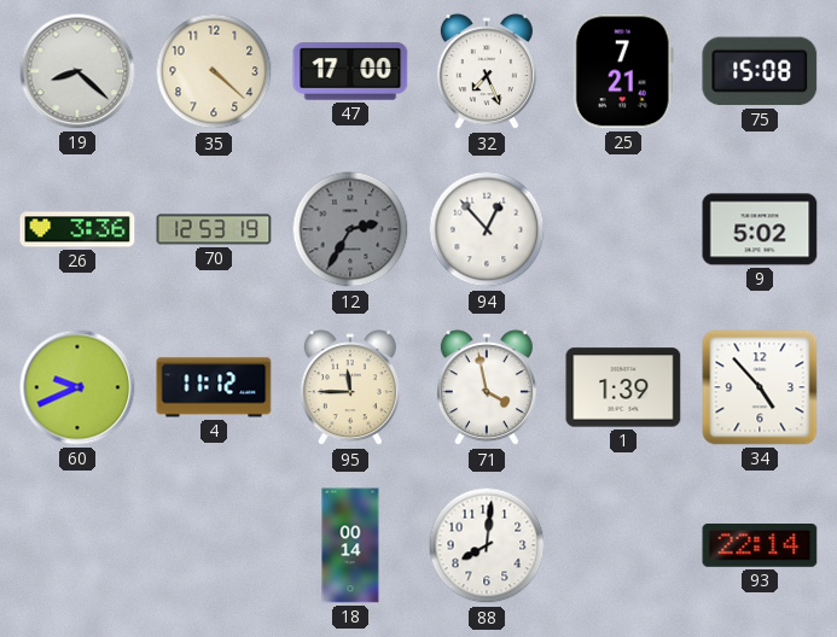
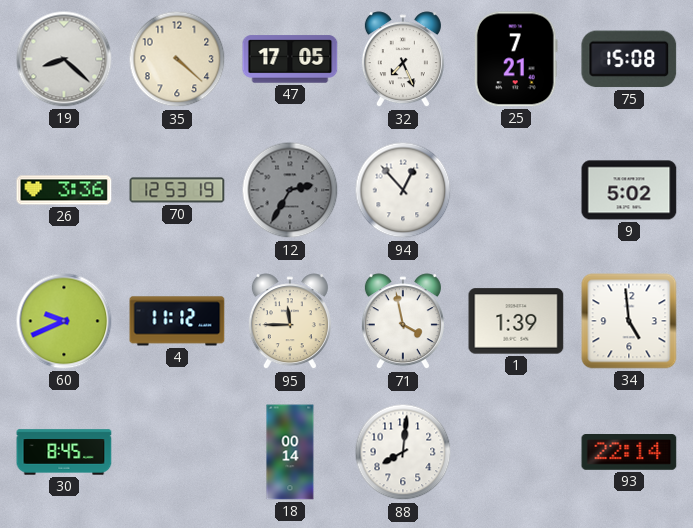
47: 17:00 -> 17:05
34: 4:53 -> 4:59
30: none -> 8:45
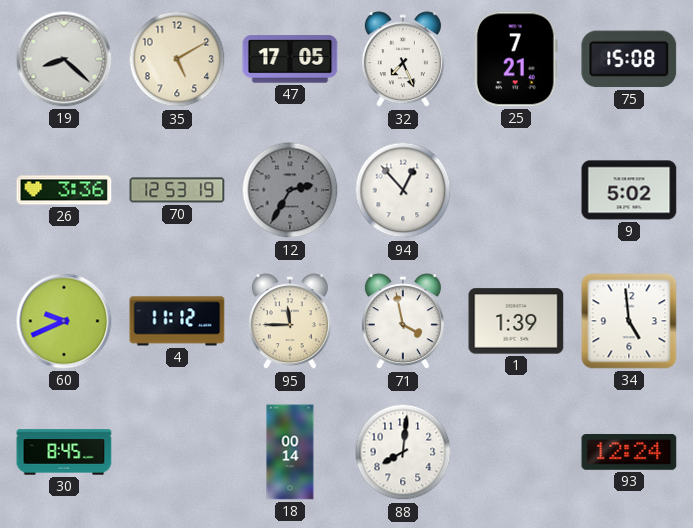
35: 4:22 -> 5:10
93: 22:14 -> 12:24
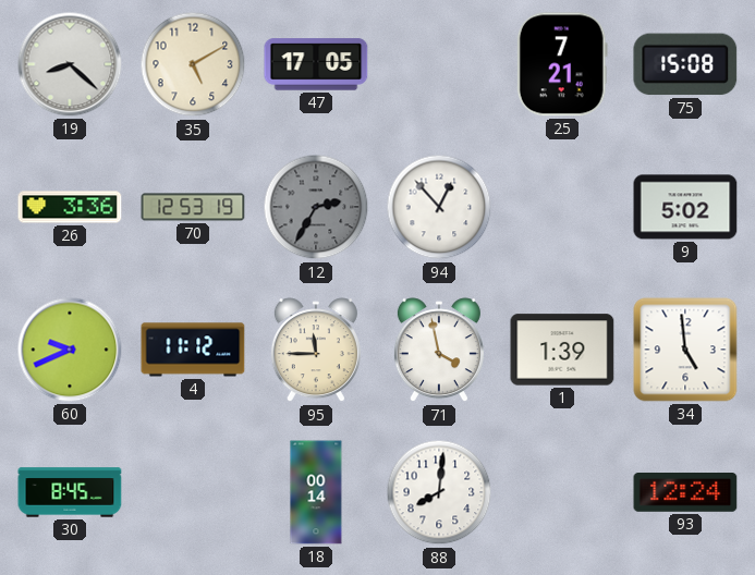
32: 7:26 -> none
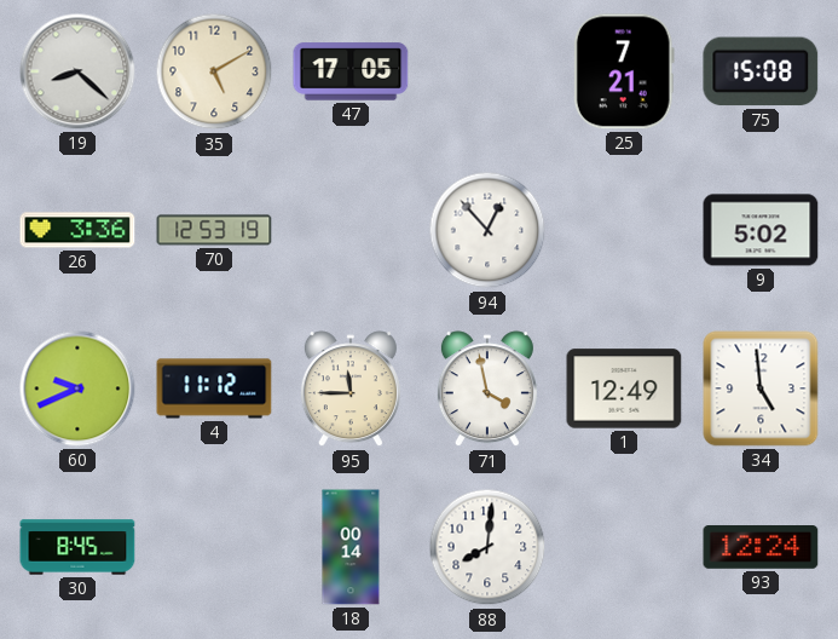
12: 2:35 -> none
1: 1:39 -> 12:49
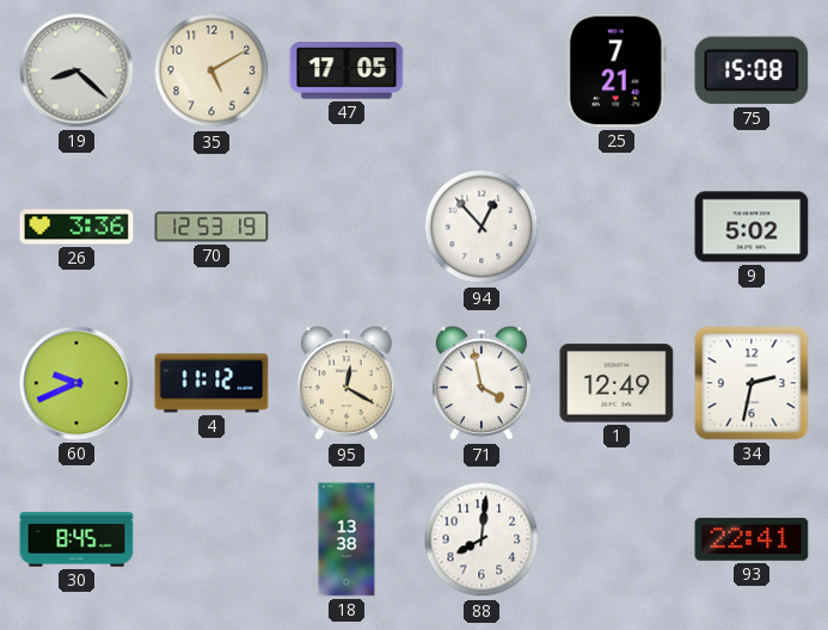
95: 11:45 -> 12:20
34: 4:59 -> 2:32
18: 00:14 -> 13:38
93: 12:24 -> 22:41
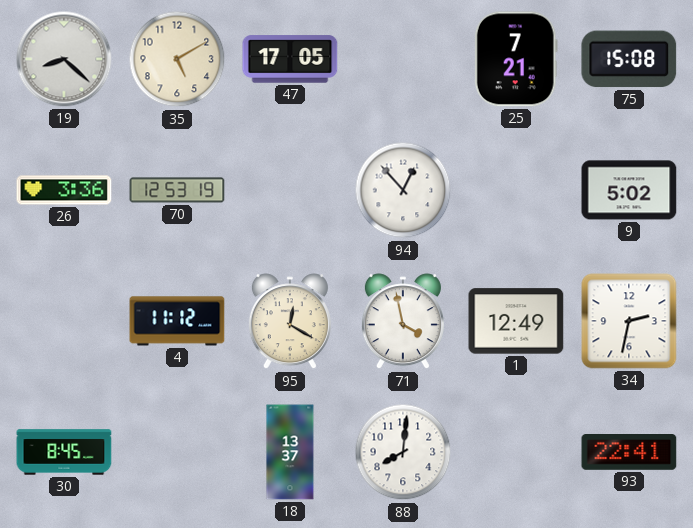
60: 9:41 -> none
18: 13:38 -> 13:37
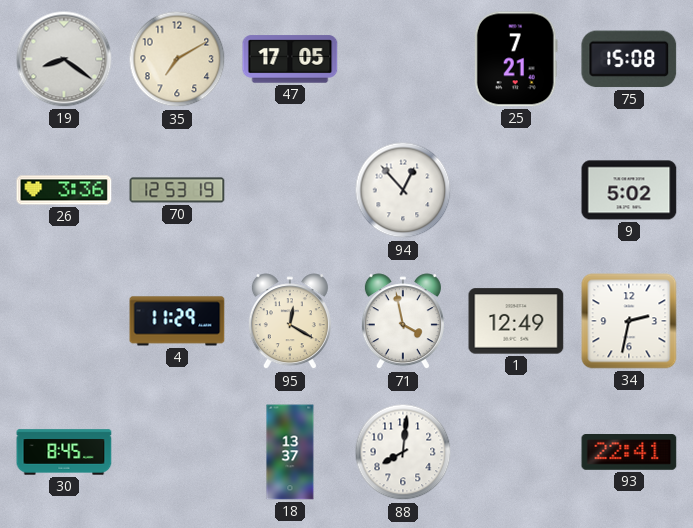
19: 8:22 -> 8:21
35: 5:10 -> 7:10
4: 11:12 -> 11:29
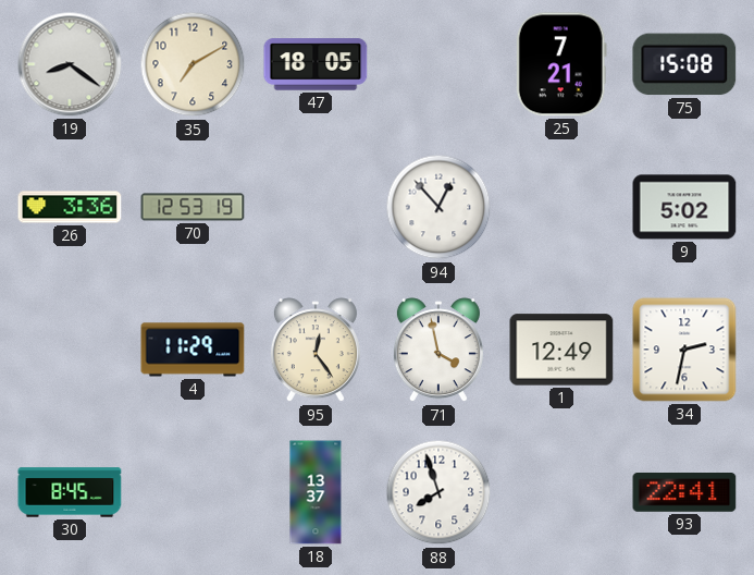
47: 17:05 -> 18:05
95: 12:20 -> 12:24
88: 8:01 -> 7:57
